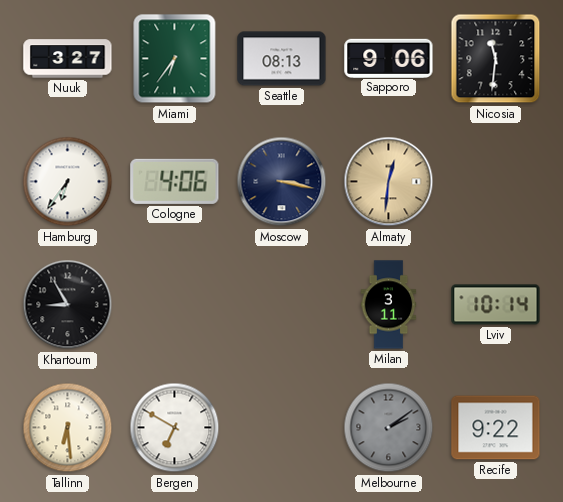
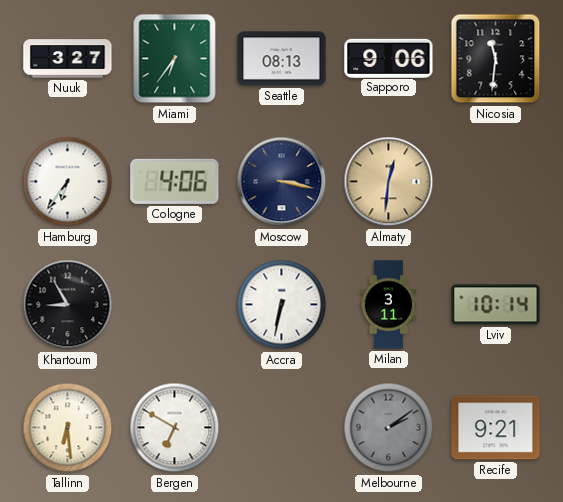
Accra: none -> 6:32
Recife: 9:22 -> 9:21
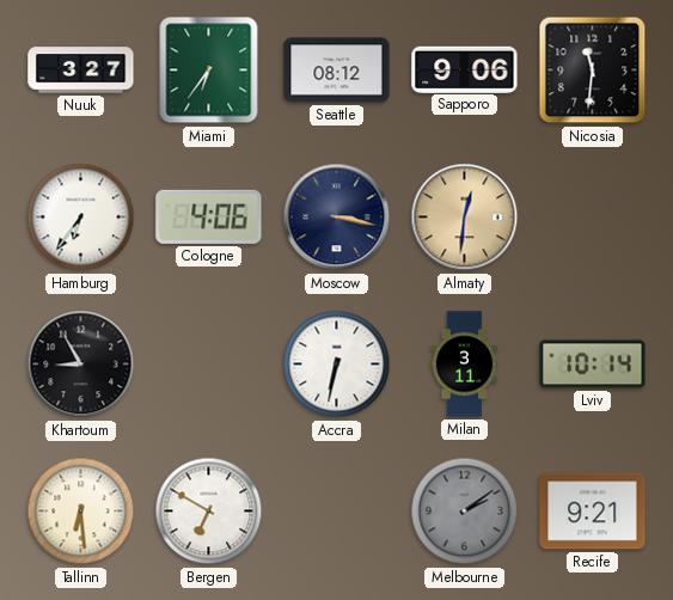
Seattle: 08:13 -> 08:12
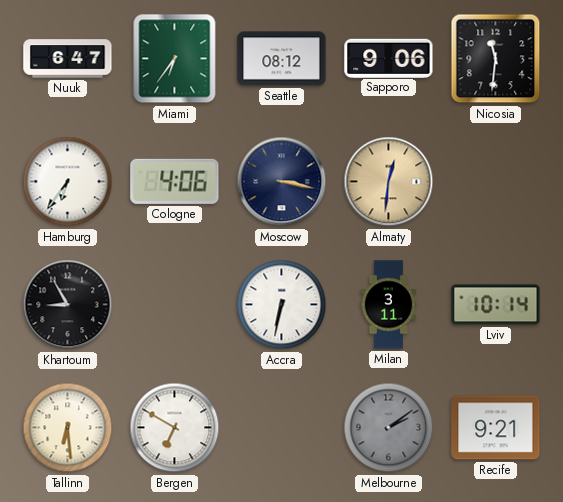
Nuuk: 3:27 -> 6:47
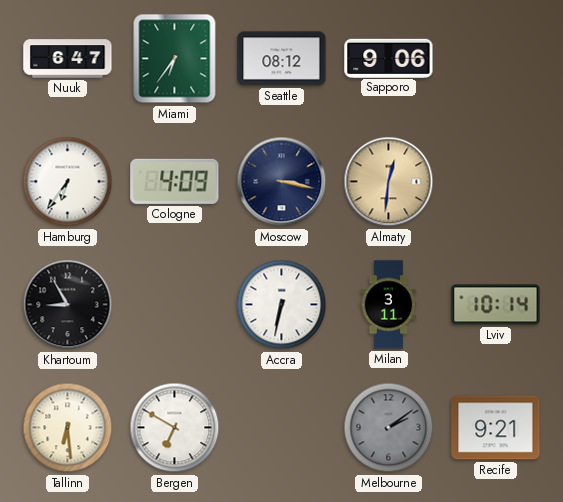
Nicosia: 11:31 -> none
Cologne: 4:06 -> 4:09
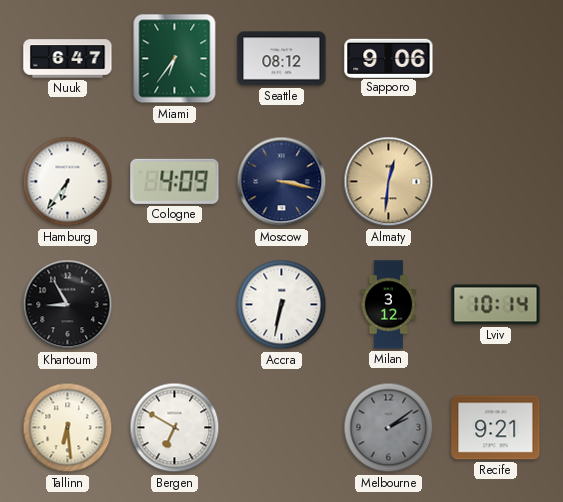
Milan: 3:11 -> 3:12
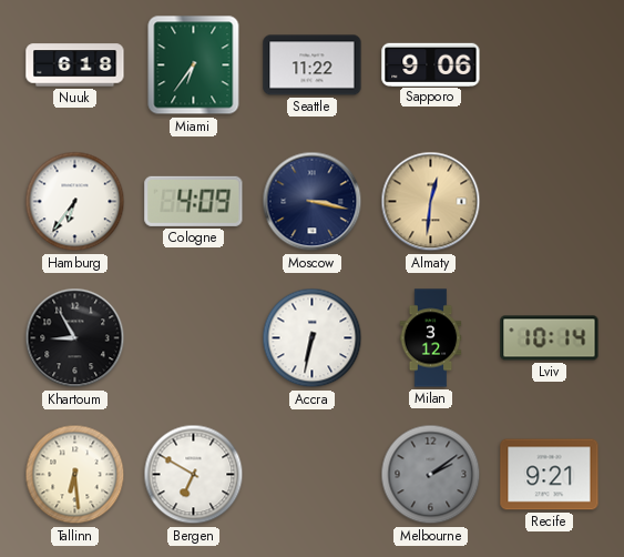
Nuuk: 6:47 -> 6:18
Seattle: 08:12 -> 11:22
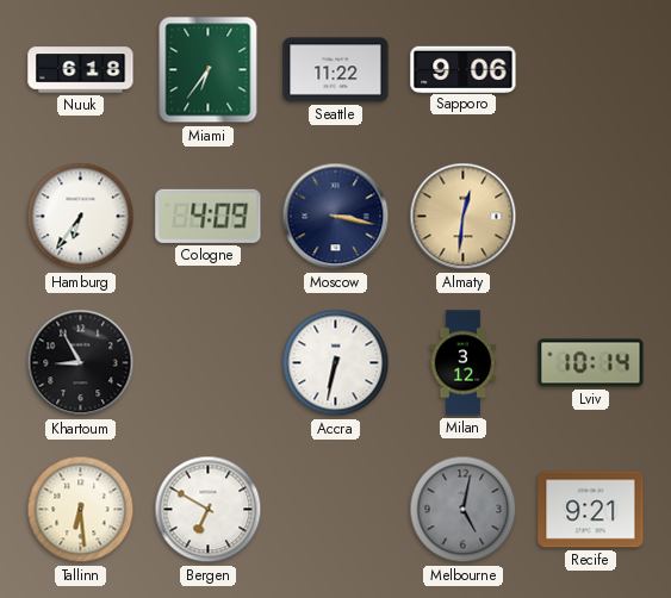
Melbourne: 2:09 -> 5:02
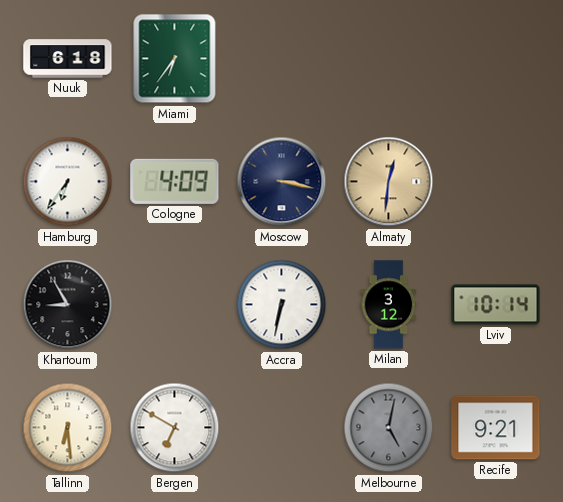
Seattle: 11:22 -> none
Sapporo: 9:06 -> none
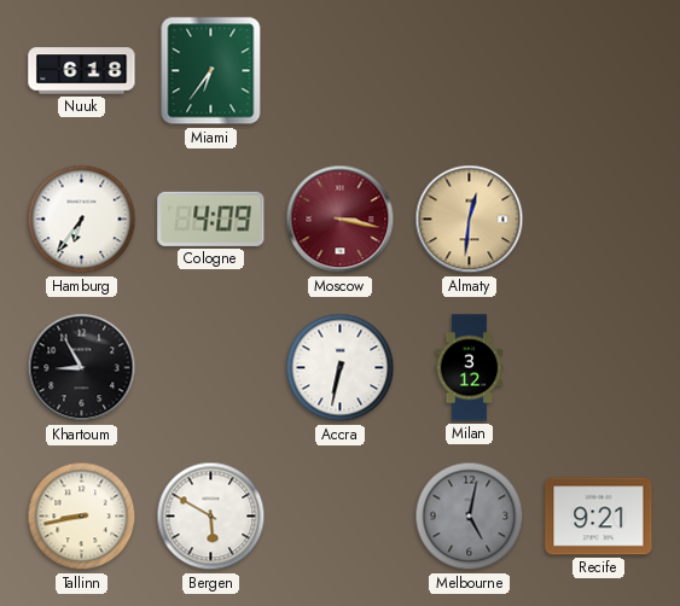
Moscow dial: navy -> burgundy
Lviv: 10:14 -> none
Tallinn: 6:29 -> 8:43
Bergen: 6:50 -> 5:50
